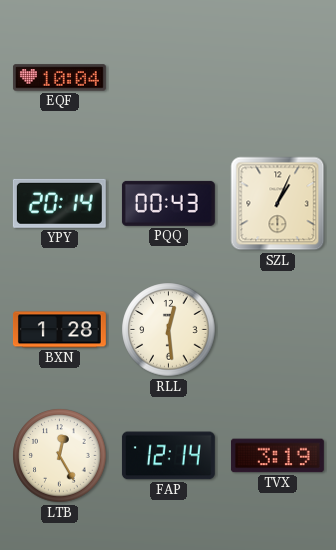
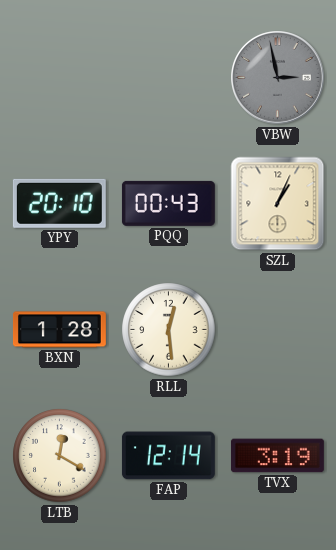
EQF: 10:04 -> none
VBW: none -> 2:58
YPY: 20:14 -> 20:10
LTB: 12:25 -> 12:20
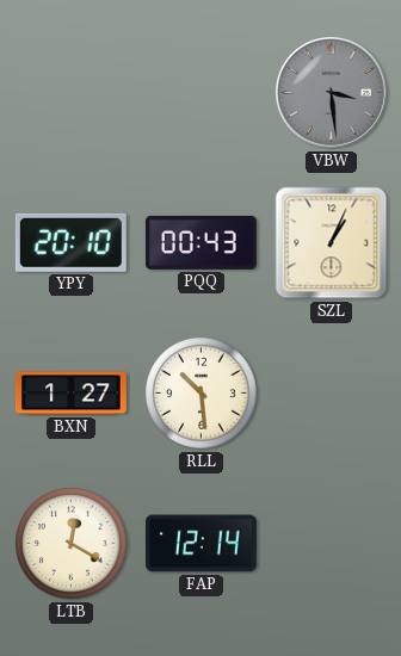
VBW: 2:58 -> 3:29
BXN: 1:28 -> 1:27
RLL: 12:29 -> 10:29
TVX: 3:19 -> none
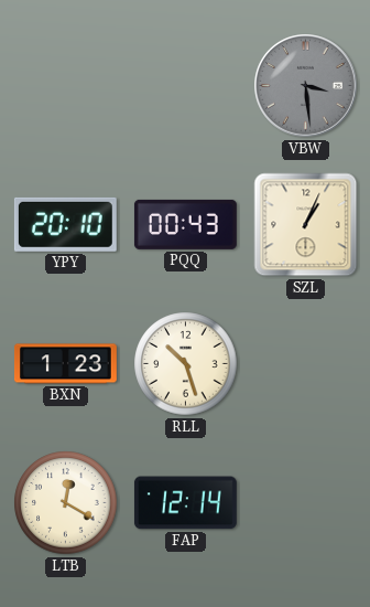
BXN: 1:27 -> 1:23
RLL: 10:29 -> 10:27
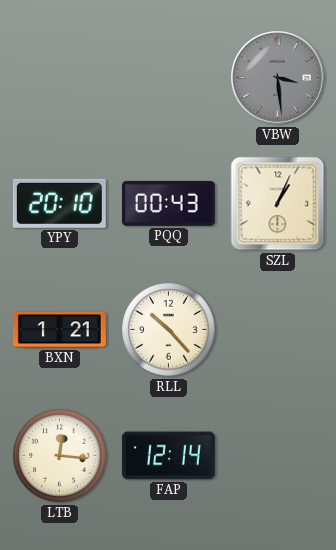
BXN: 1:23 -> 1:21
RLL: 10:27 -> 10:23
LTB: 12:20 -> 12:16
